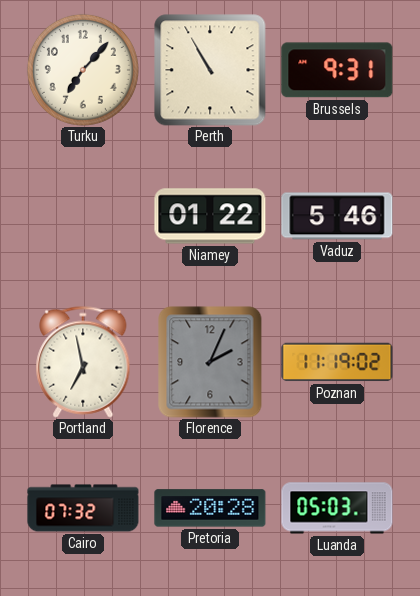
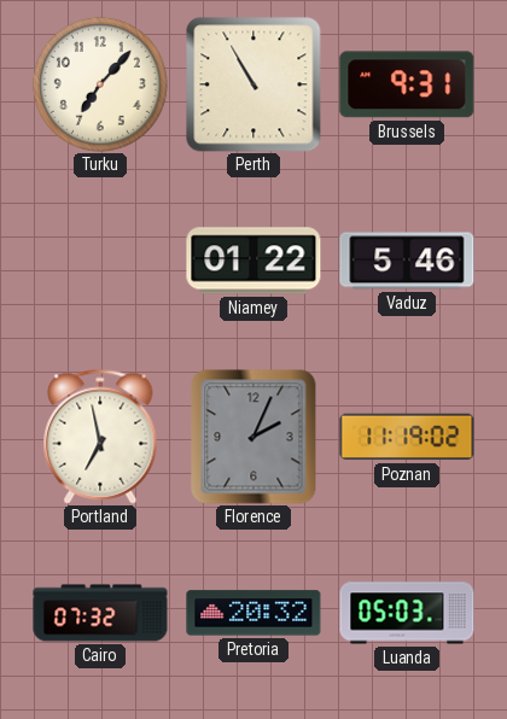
Pretoria: 20:28 -> 20:32
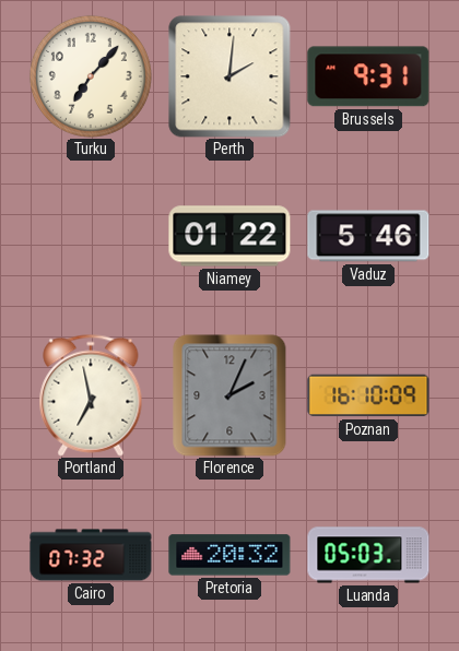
Perth: 10:55 -> 2:01
Poznan: 11:19 -> 16:10
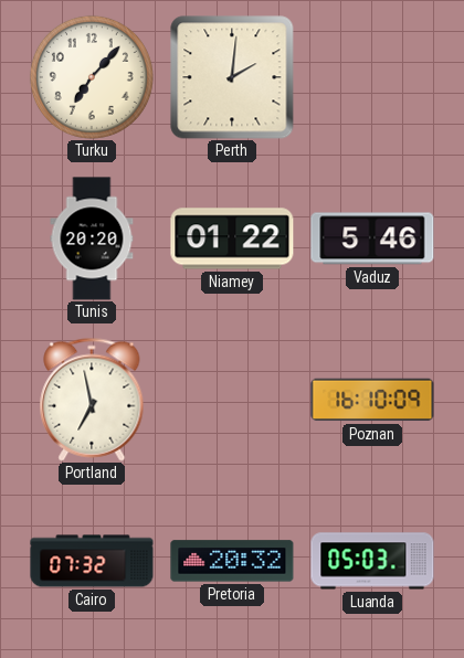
Brussels: 9:31 -> none
Tunis: none -> 20:20
Florence: 2:04 -> none
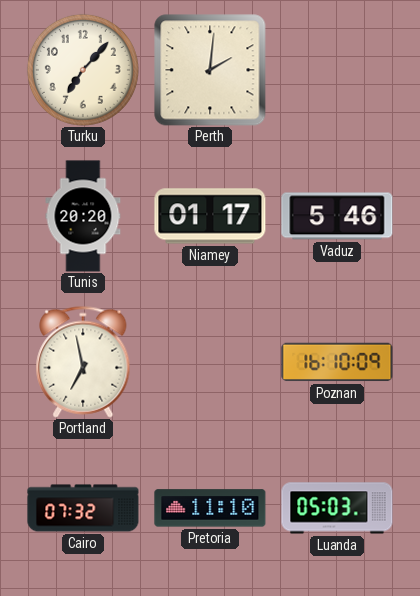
Niamey: 01:22 -> 01:17
Pretoria: 20:32 -> 11:10
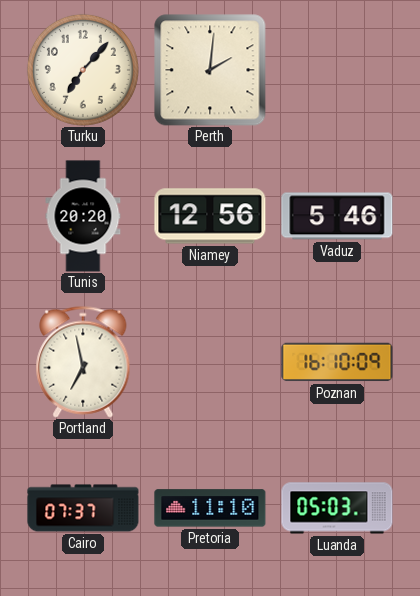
Niamey: 01:17 -> 12:56
Cairo: 07:32 -> 07:37
